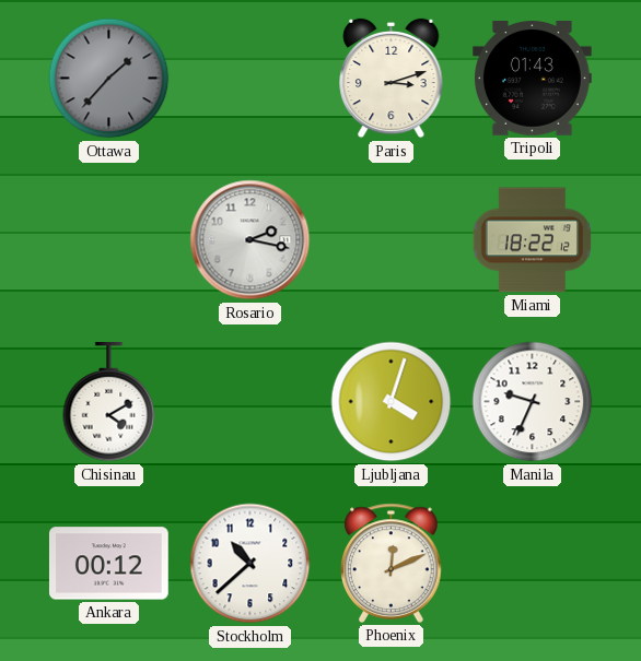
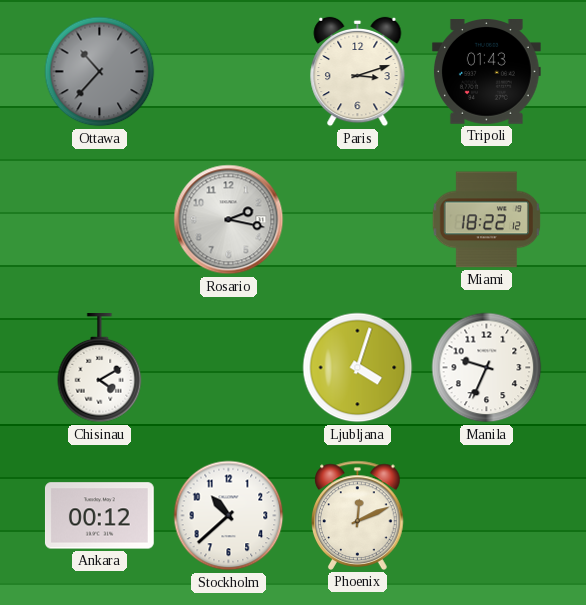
Ottawa: 1:37 -> 10:37
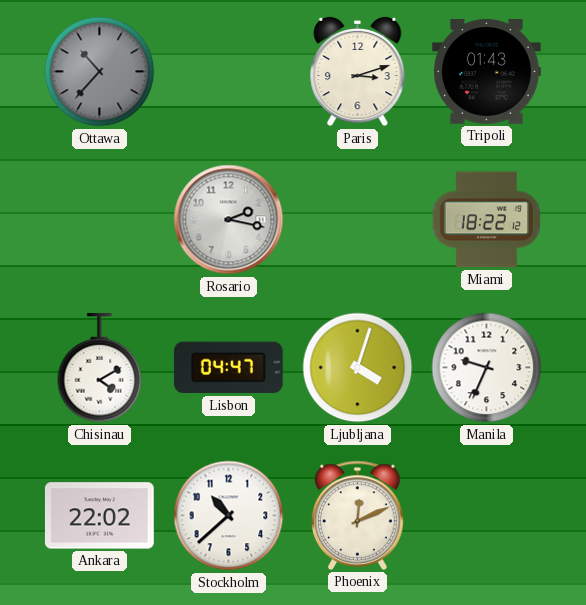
Lisbon: none -> 04:47
Ankara: 00:12 -> 22:02
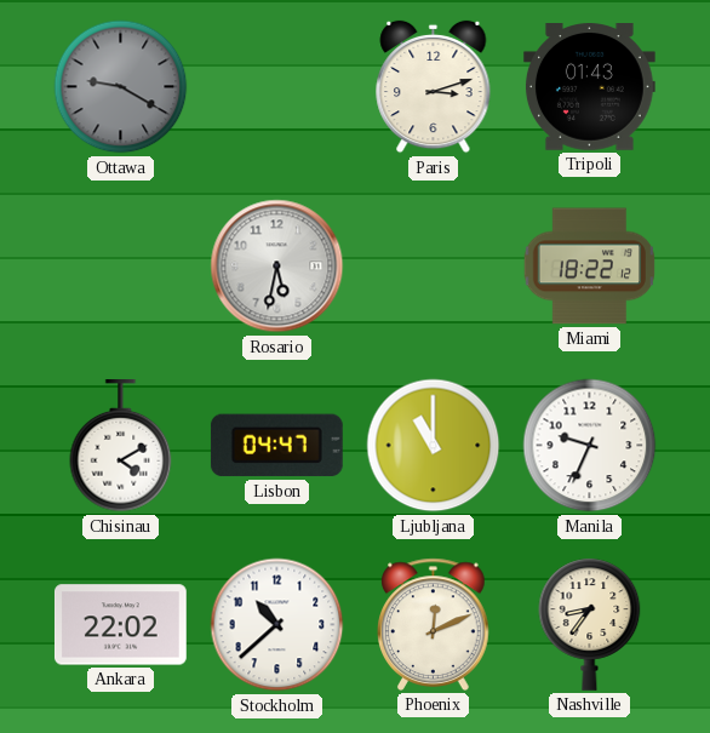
Ottawa: 10:37 -> 9:20
Rosario: 2:17 -> 5:32
Ljubljana: 4:03 -> 11:00
Nashville: none -> 8:36
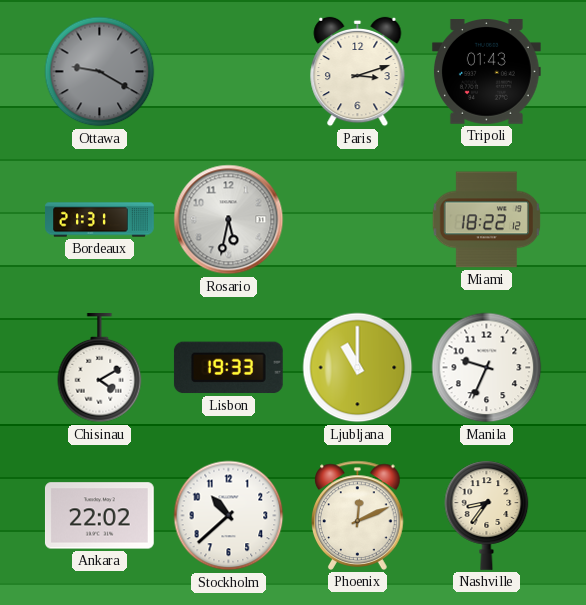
Bordeaux: none -> 21:31
Lisbon: 04:47 -> 19:33
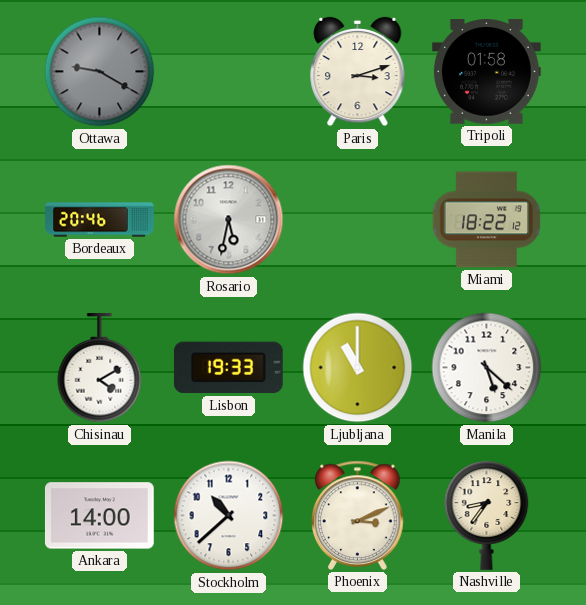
Tripoli: 01:43 -> 01:58
Bordeaux: 21:31 -> 20:46
Manila: 9:34 -> 5:22
Ankara: 22:02 -> 14:00
Phoenix: 12:11 -> 3:11
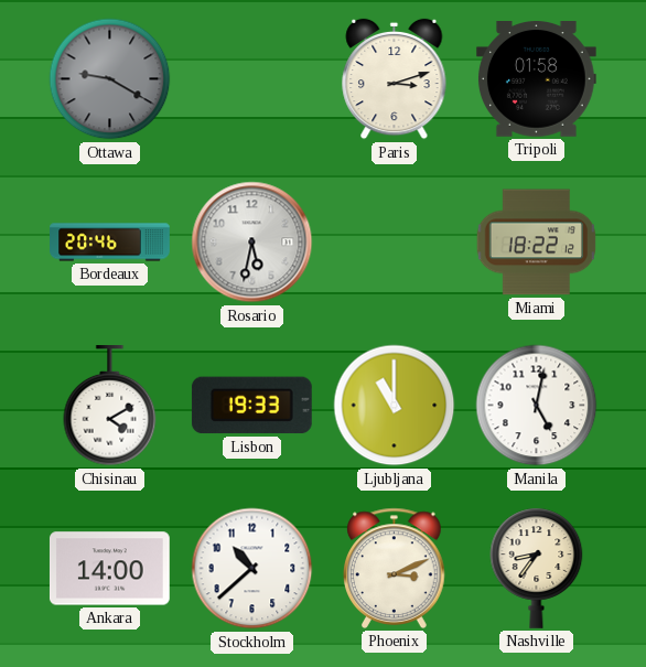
Manila: 5:22 -> 5:02
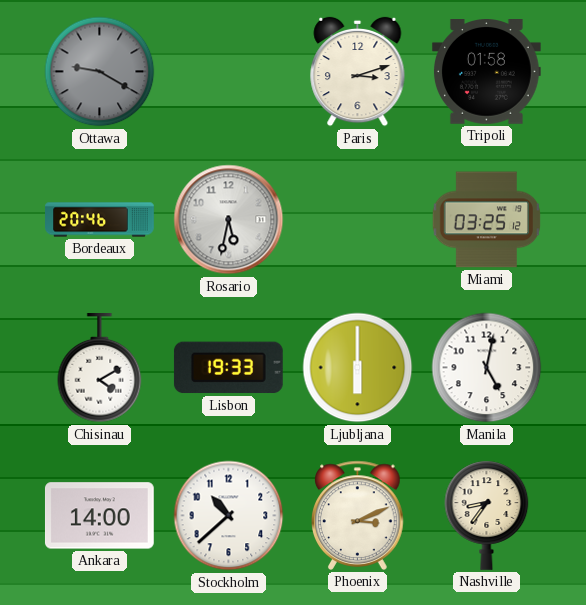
Miami: 18:22 -> 03:25
Ljubljana: 11:00 -> 6:00
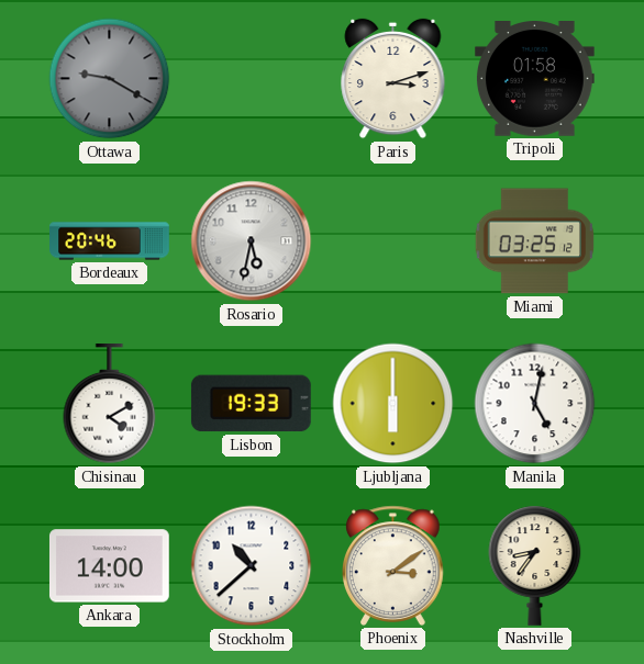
Phoenix: 3:11 -> 3:09
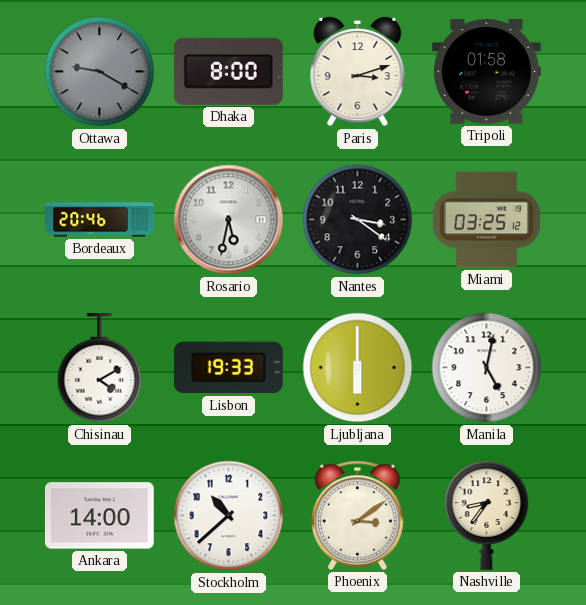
Dhaka: none -> 8:00
Nantes: none -> 3:21
